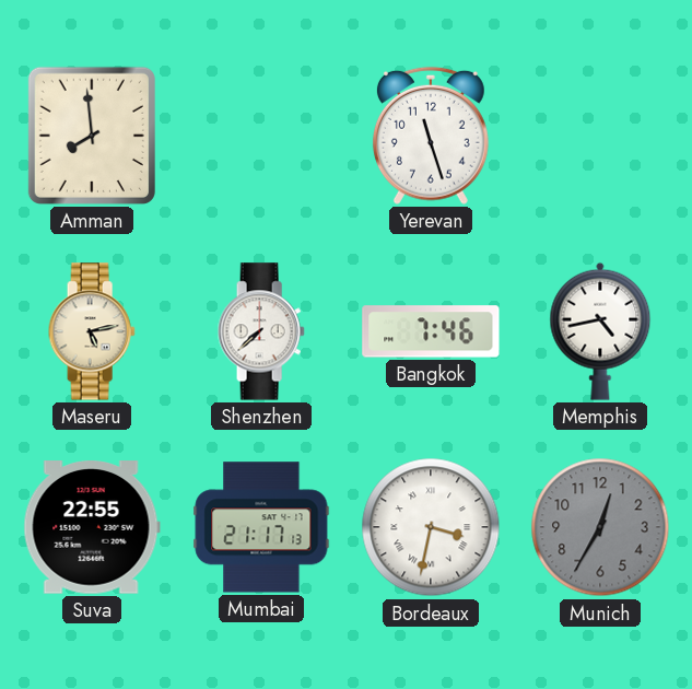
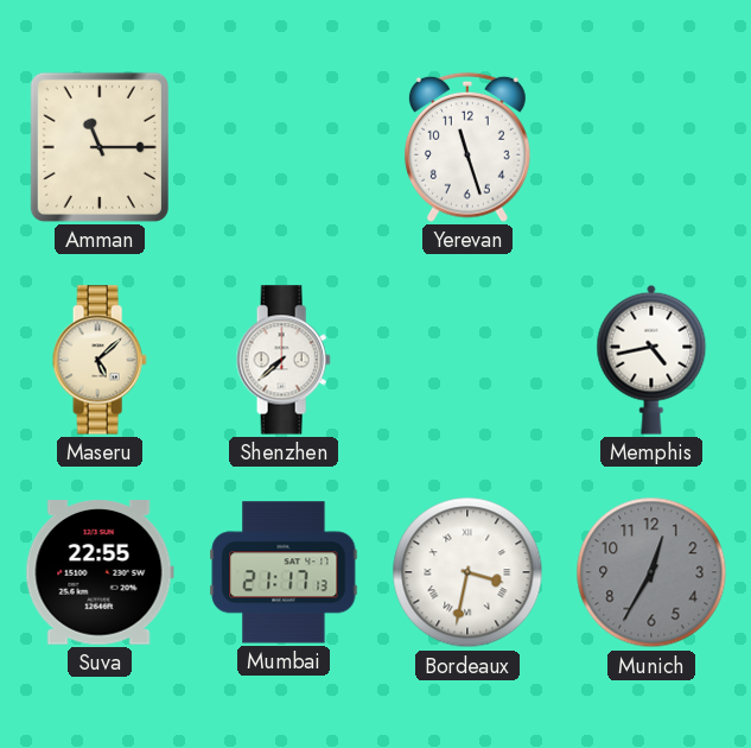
Amman: 7:59 -> 11:15
Maseru: 5:13 -> 5:08
Bangkok: 7:46 -> none
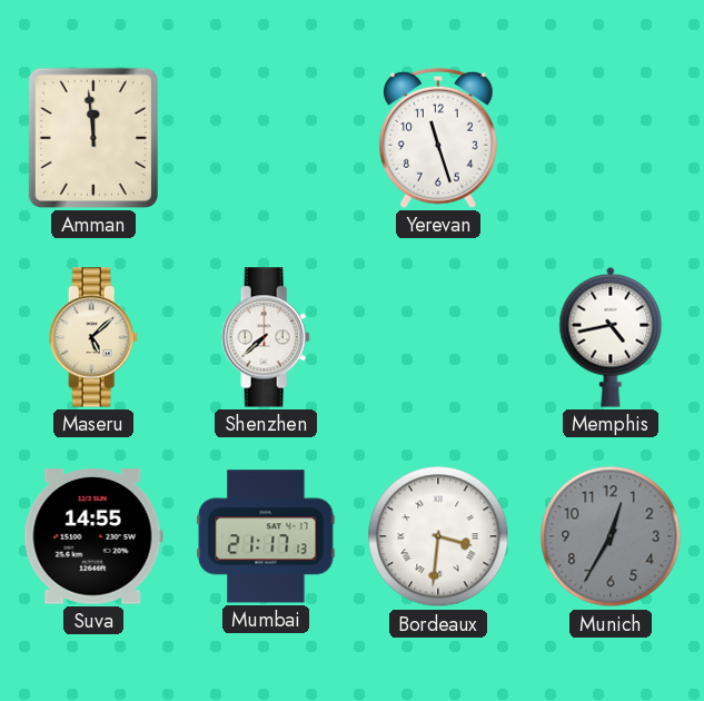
Amman: 11:15 -> 11:59
Suva: 22:55 -> 14:55
Bordeaux: 3:32 -> 3:31
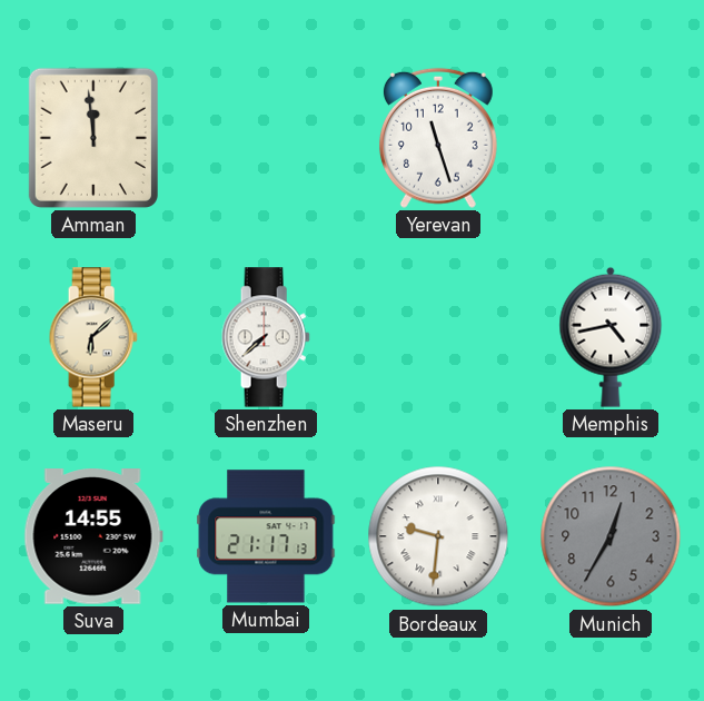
Maseru: 5:08 -> 6:08
Bordeaux: 3:31 -> 9:31
